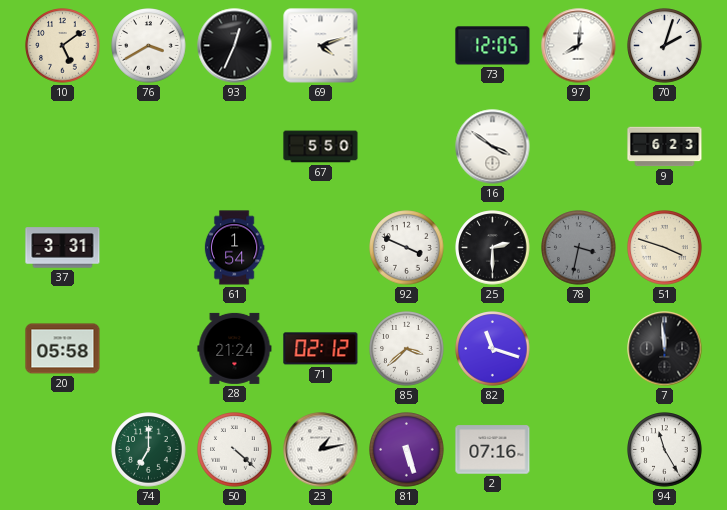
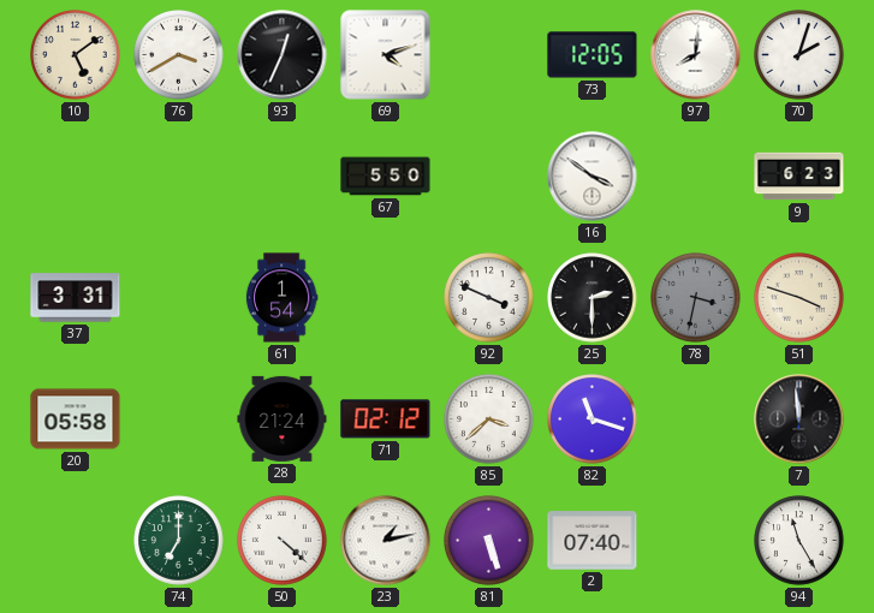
2: 07:16 -> 07:40
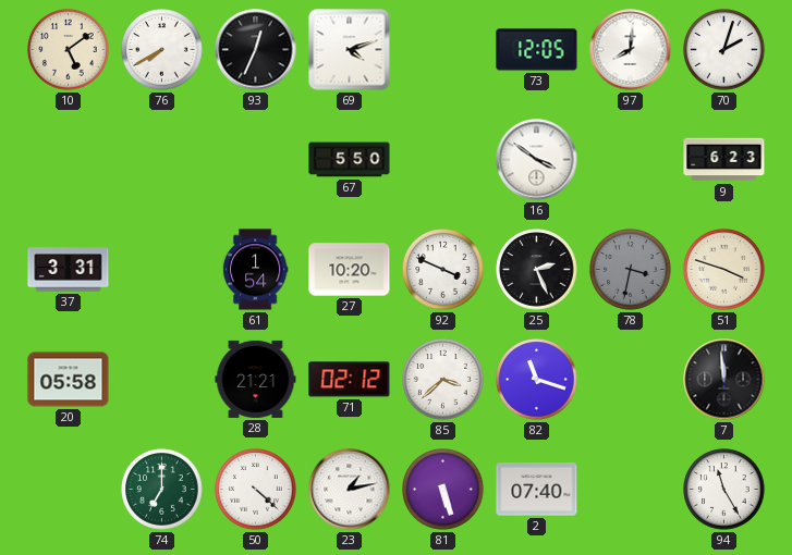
76: 3:40 -> 7:40
27: none -> 10:20
25: 2:30 -> 2:26
28: 21:24 -> 21:21
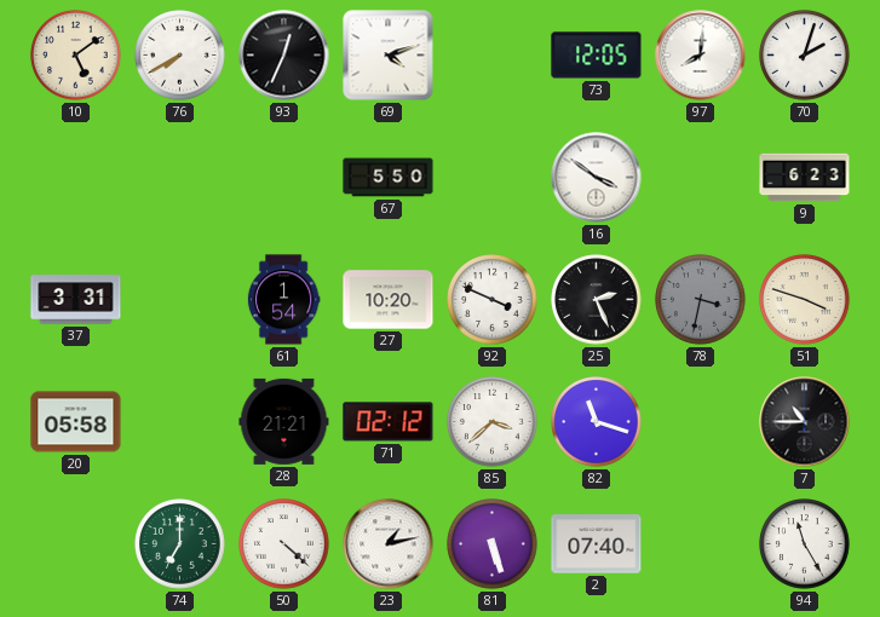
7: 11:59 -> 10:45
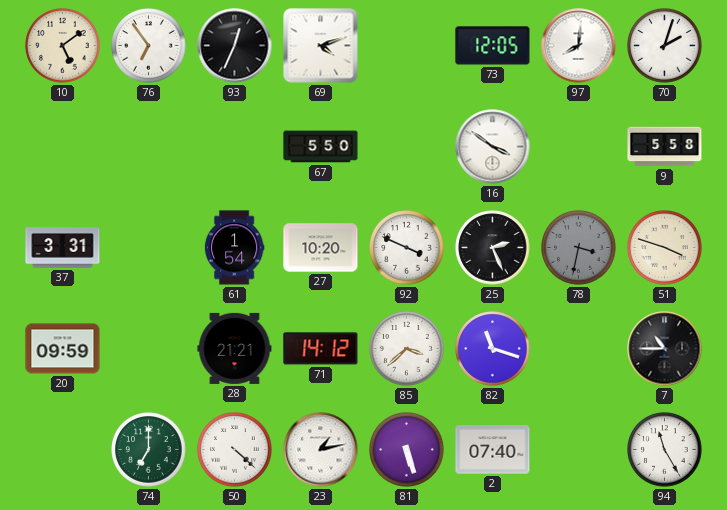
76: 7:40 -> 6:54
9: 6:23 -> 5:58
20: 05:58 -> 09:59
71: 02:12 -> 14:12
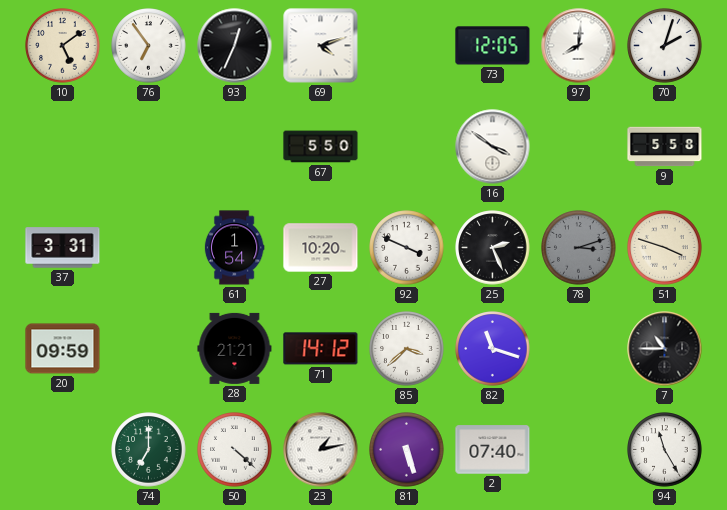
78: 3:32 -> 3:12
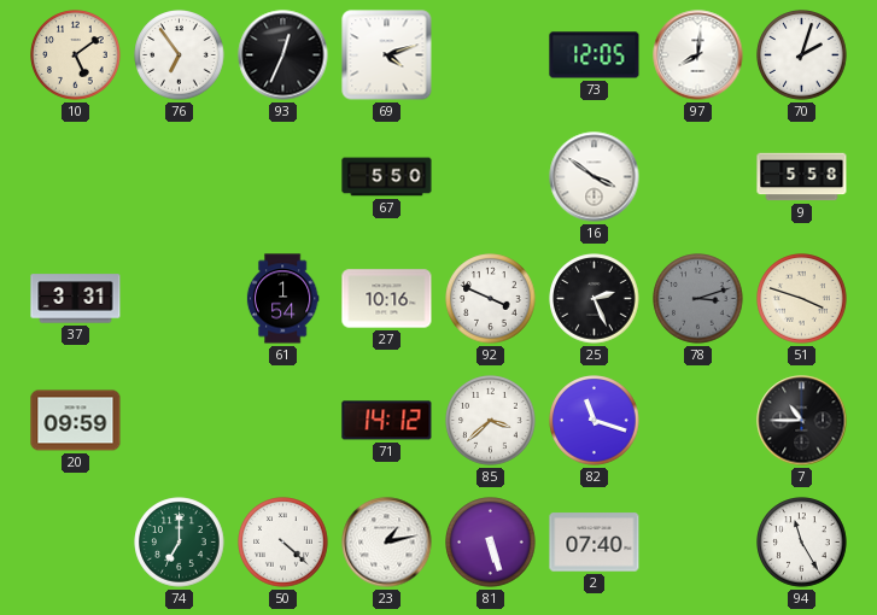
27: 10:20 -> 10:16
28: 21:21 -> none
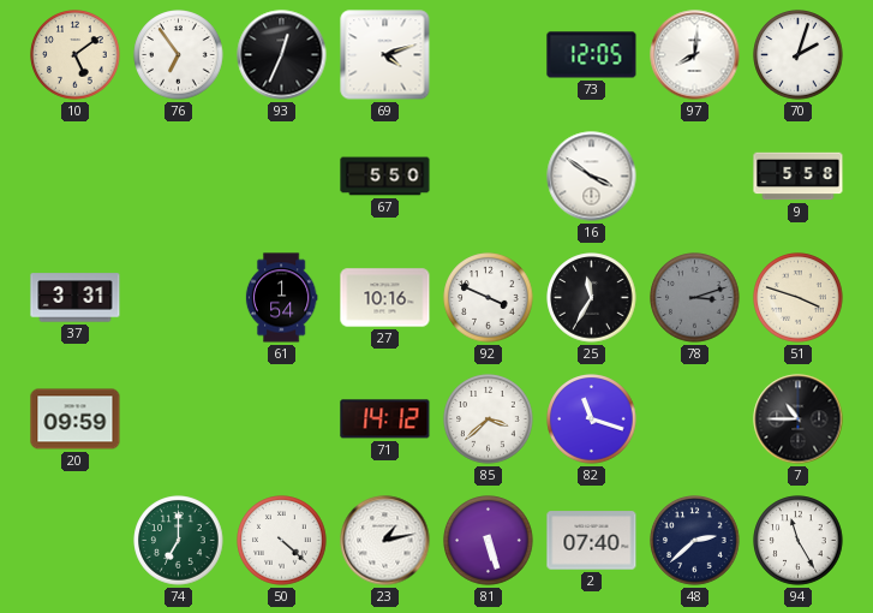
25: 2:26 -> 11:35
48: none -> 2:38
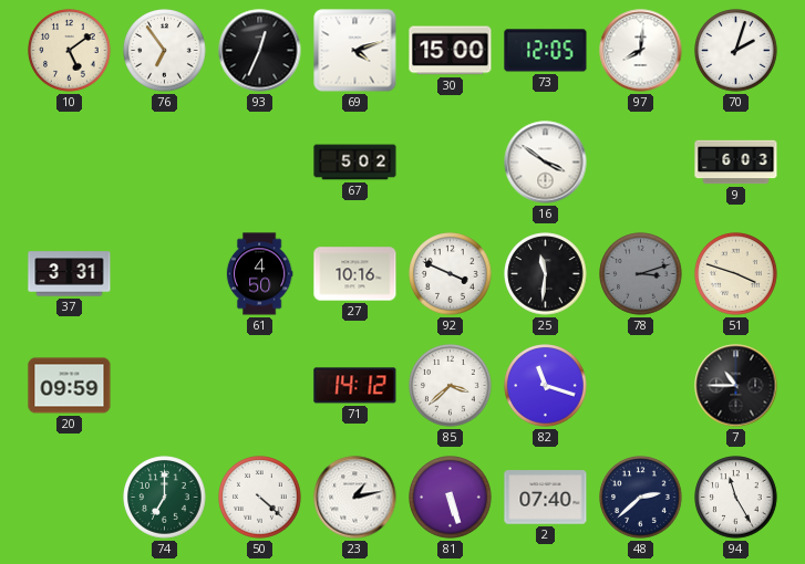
30: none -> 15:00
67: 5:50 -> 5:02
9: 5:58 -> 6:03
61: 1:54 -> 4:50
25: 11:35 -> 11:31
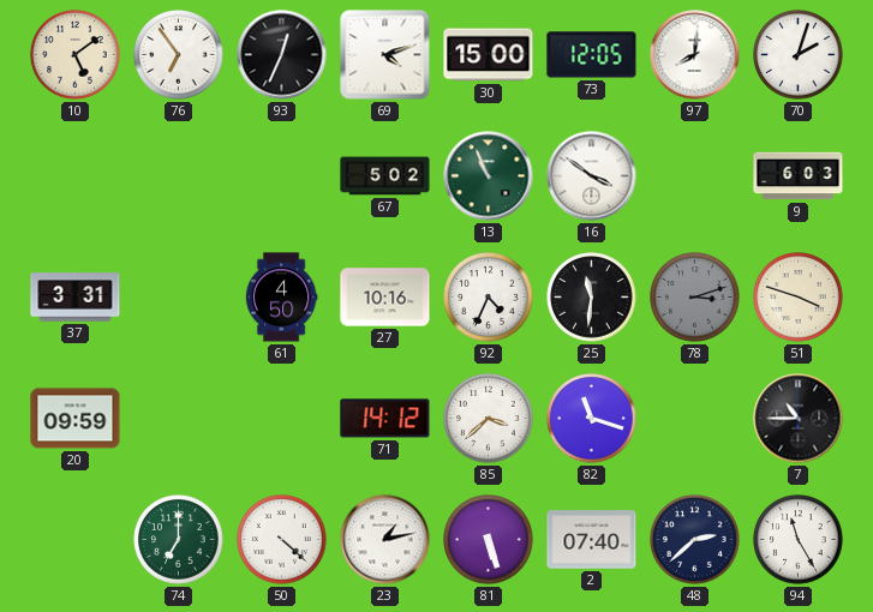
13: none -> 10:56
92: 3:49 -> 4:34
